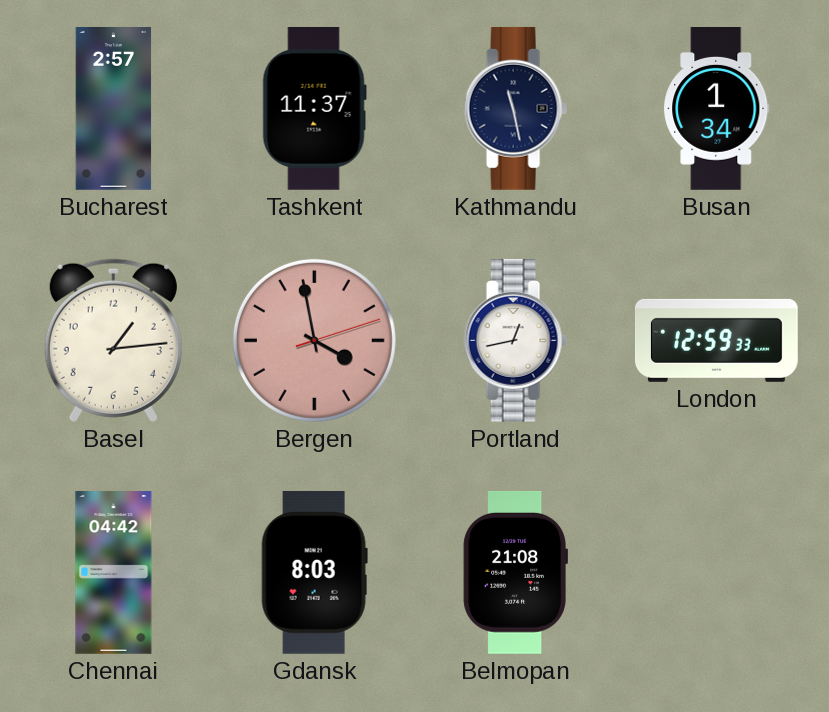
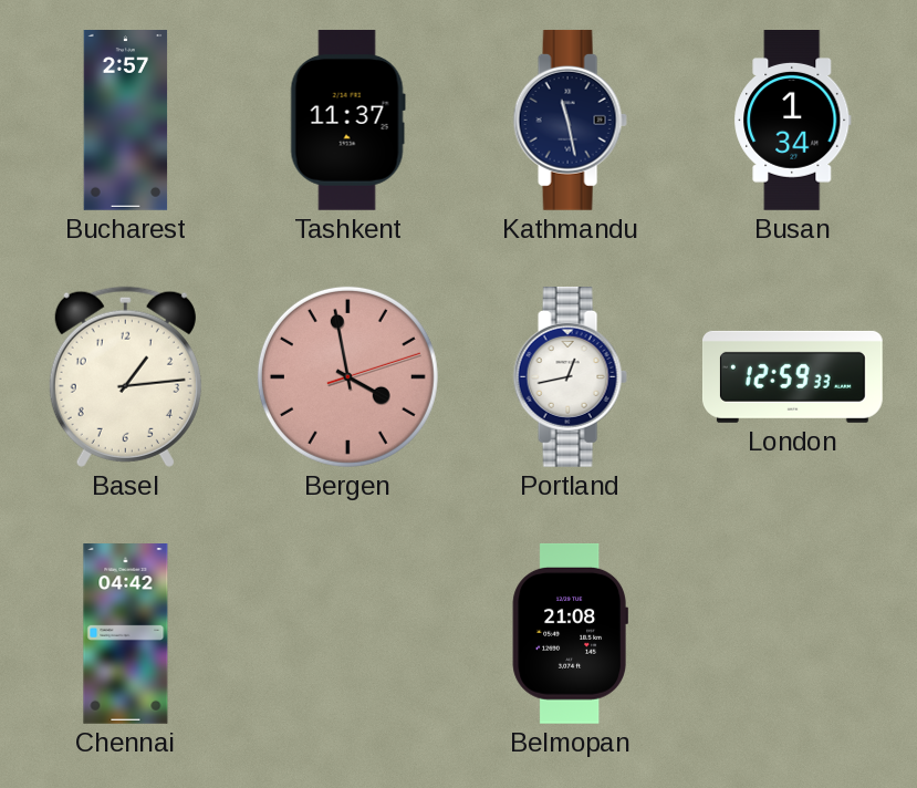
Gdansk: 8:03 -> none
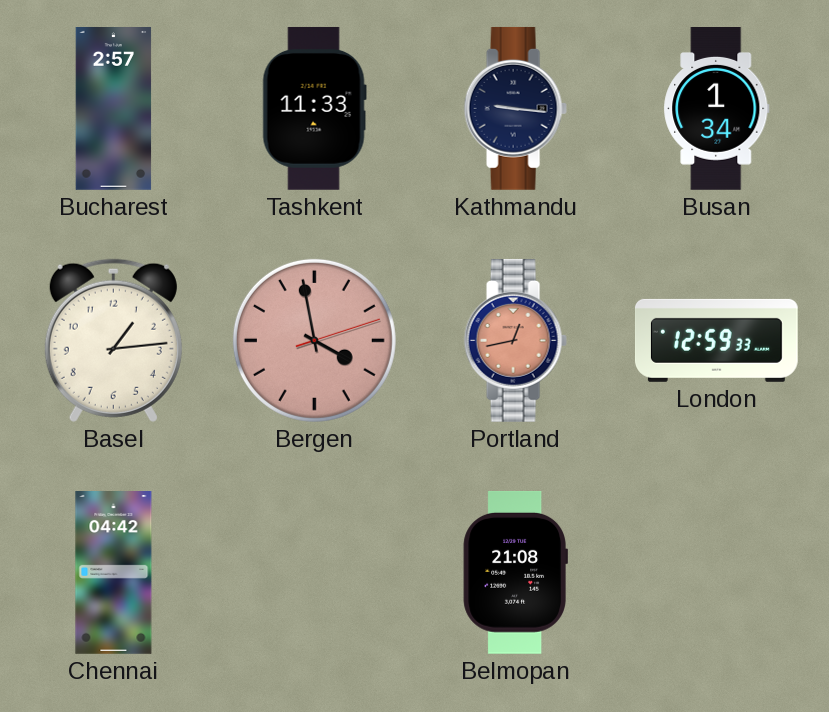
Tashkent: 11:37 -> 11:33
Kathmandu: 11:28 -> 9:16
Portland dial: white -> salmon
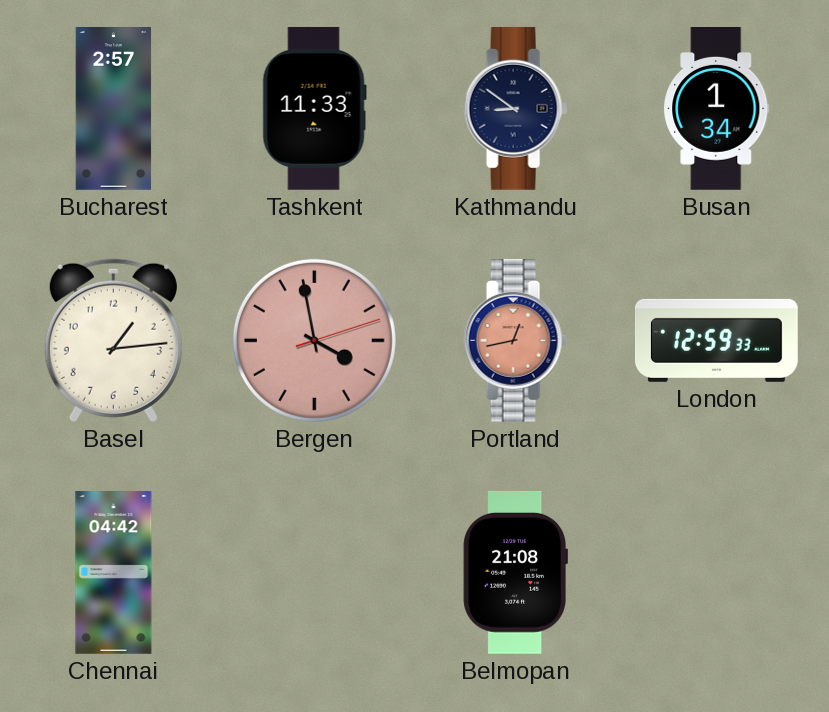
Kathmandu: 9:16 -> 8:51
